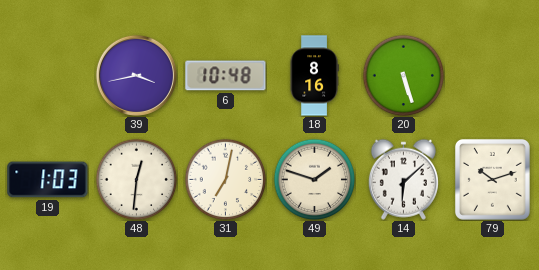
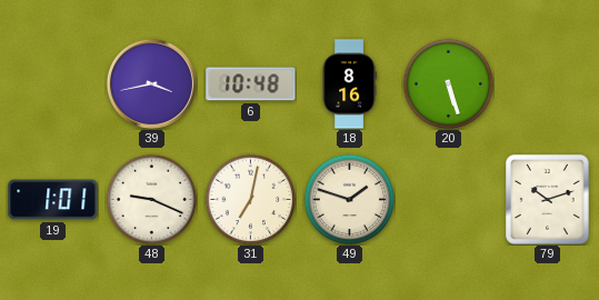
19: 1:03 -> 1:01
48: 12:31 -> 9:19
14: 6:08 -> none
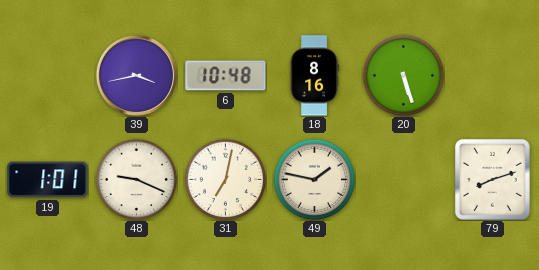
49: 1:48 -> 1:47
79: 10:12 -> 8:12
